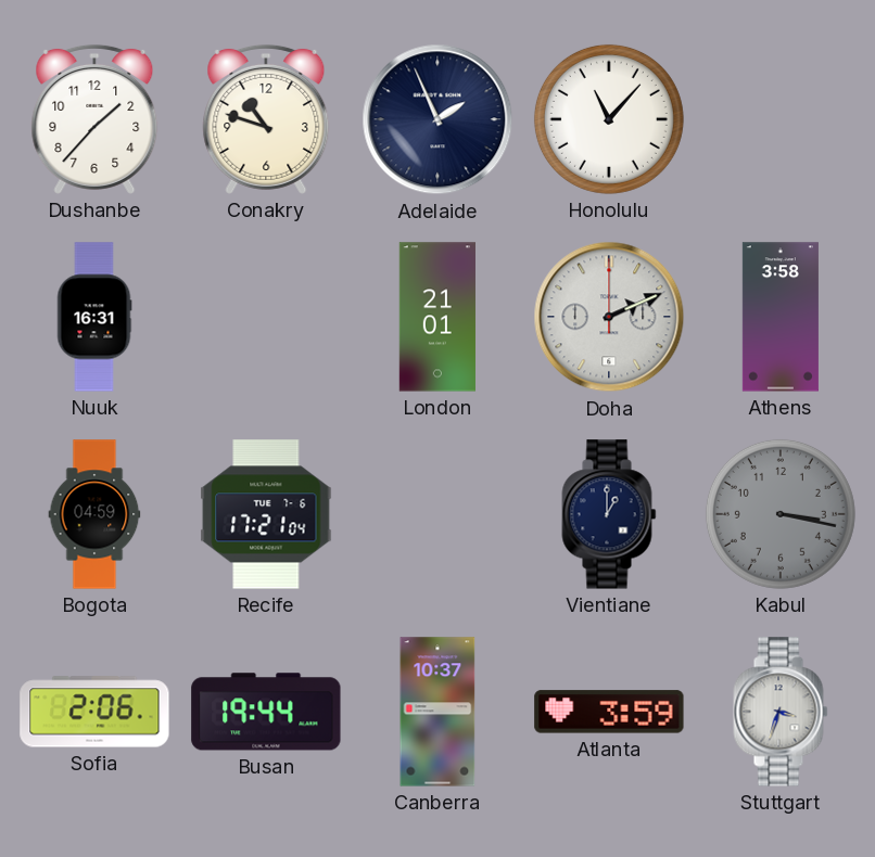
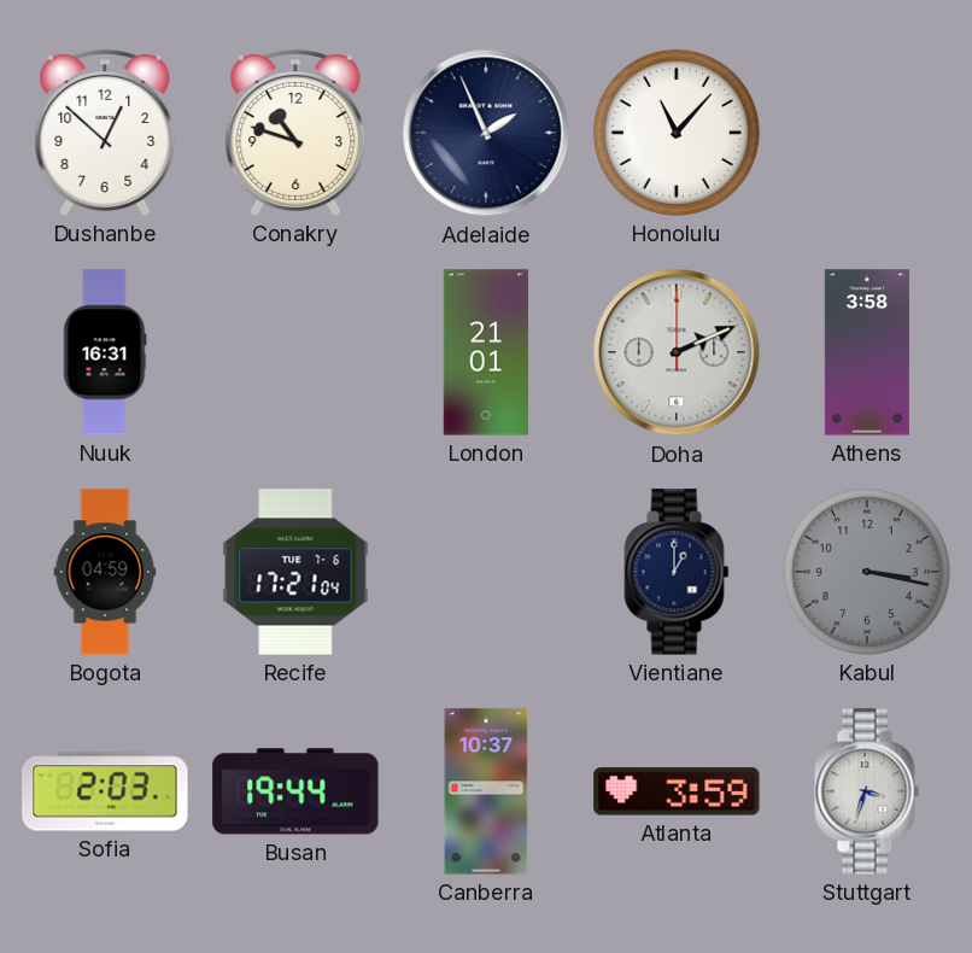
Dushanbe: 1:37 -> 12:52
Sofia: 2:06 -> 2:03
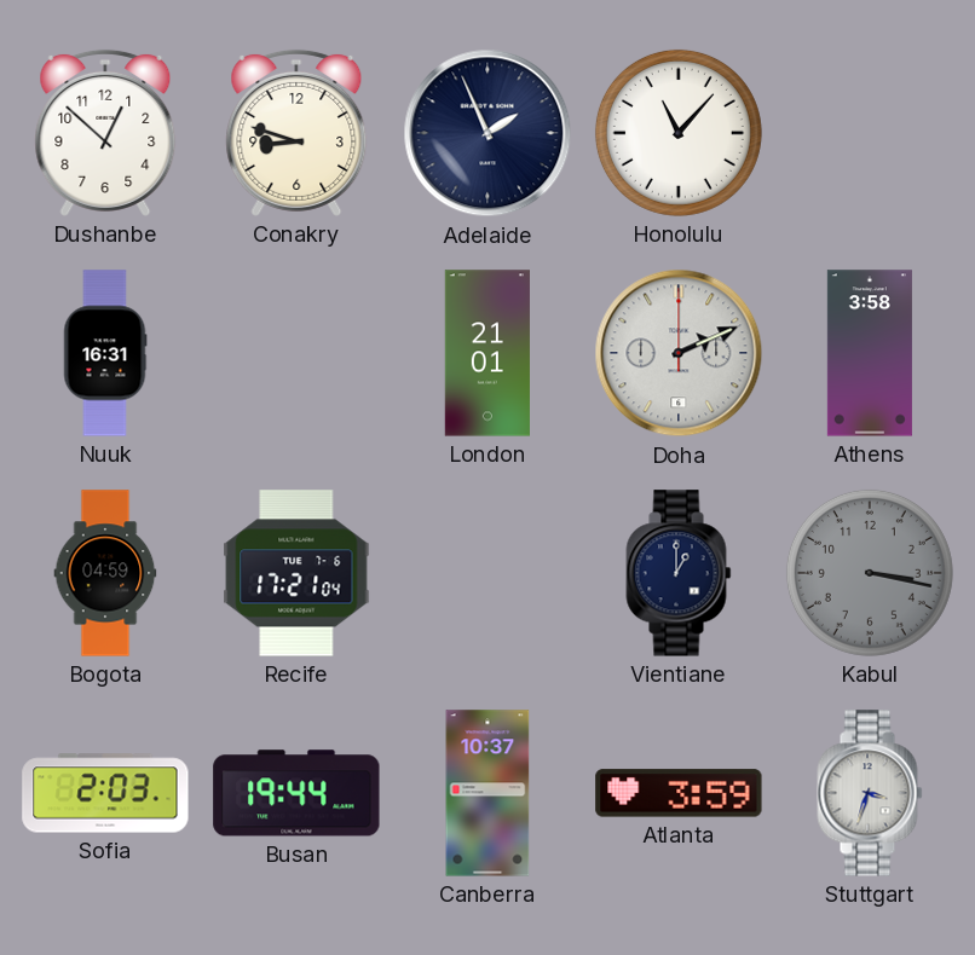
Conakry: 10:48 -> 8:48
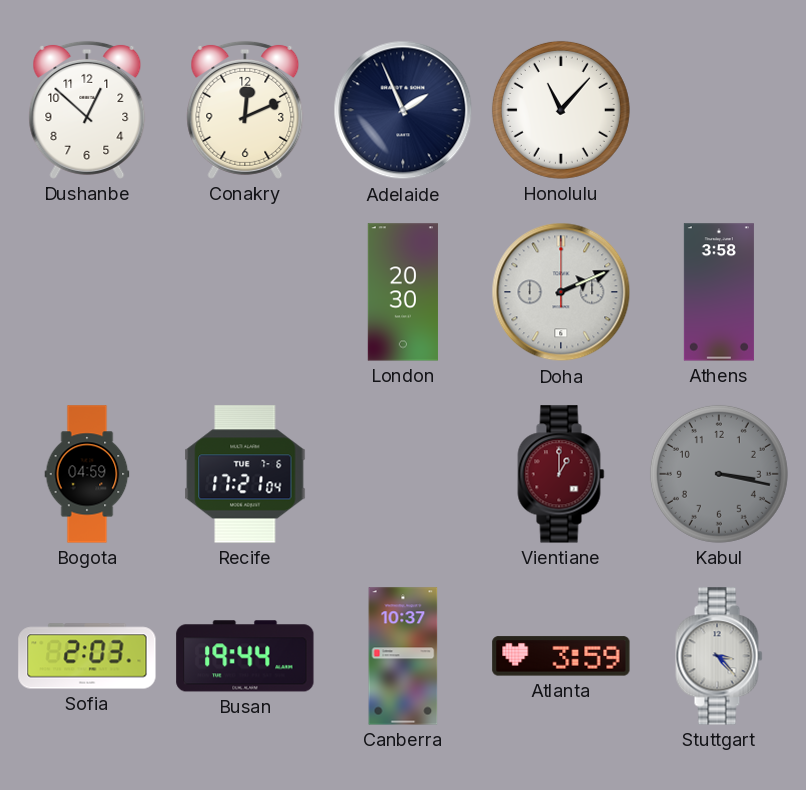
Conakry: 8:48 -> 12:11
Nuuk: 16:31 -> none
London: 21:01 -> 20:30
Vientiane dial: navy -> burgundy
Stuttgart: 3:33 -> 3:23
